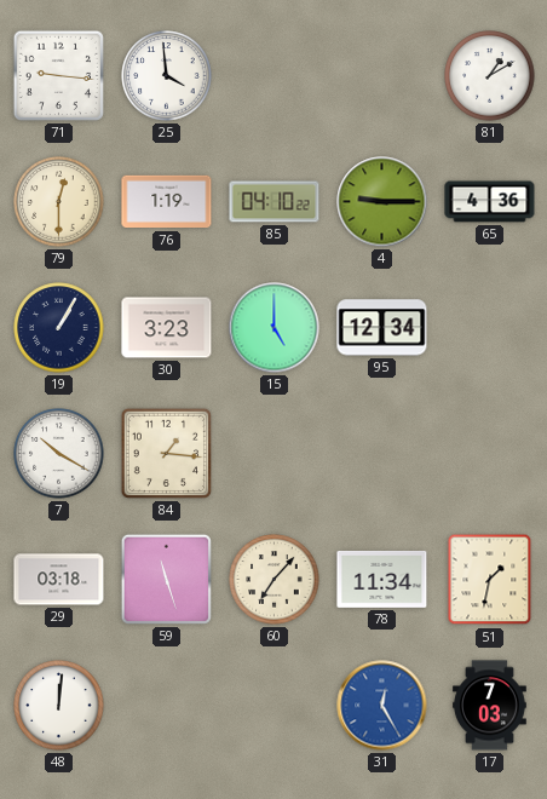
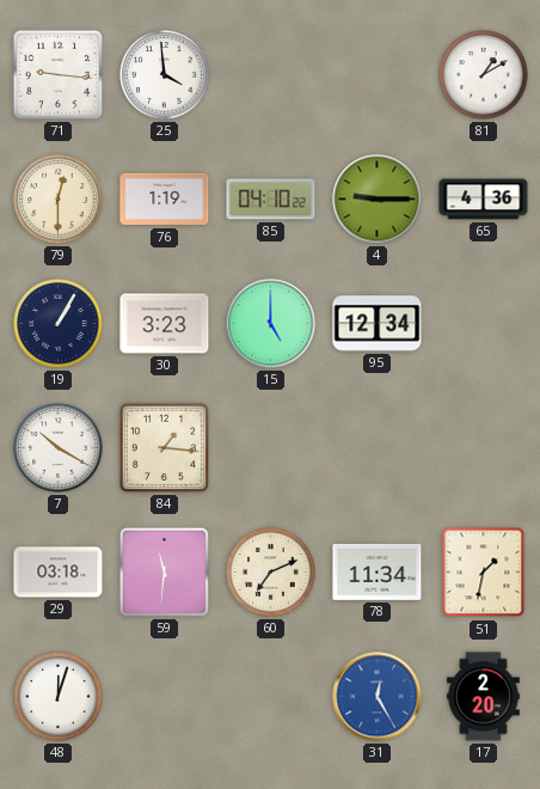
59: 11:27 -> 11:31
60: 7:07 -> 7:11
48: 12:01 -> 12:03
17: 7:03 -> 2:20
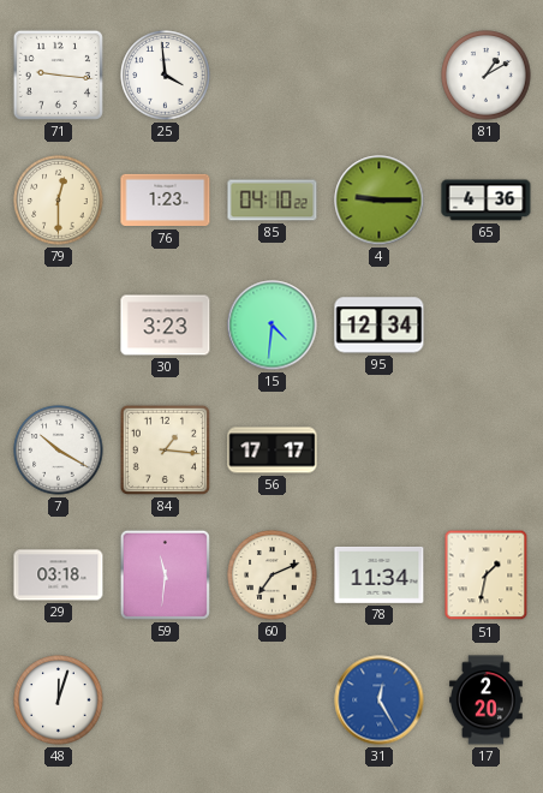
76: 1:19 -> 1:23
19: 1:05 -> none
15: 5:00 -> 4:31
56: none -> 17:17
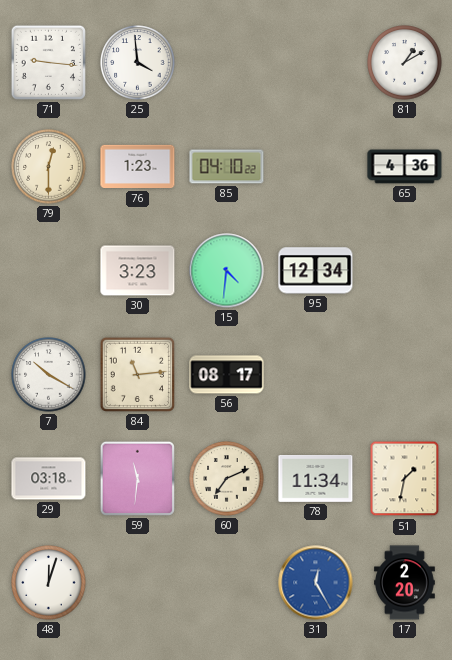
4: 9:15 -> none
84: 1:16 -> 11:14
56: 17:17 -> 08:17
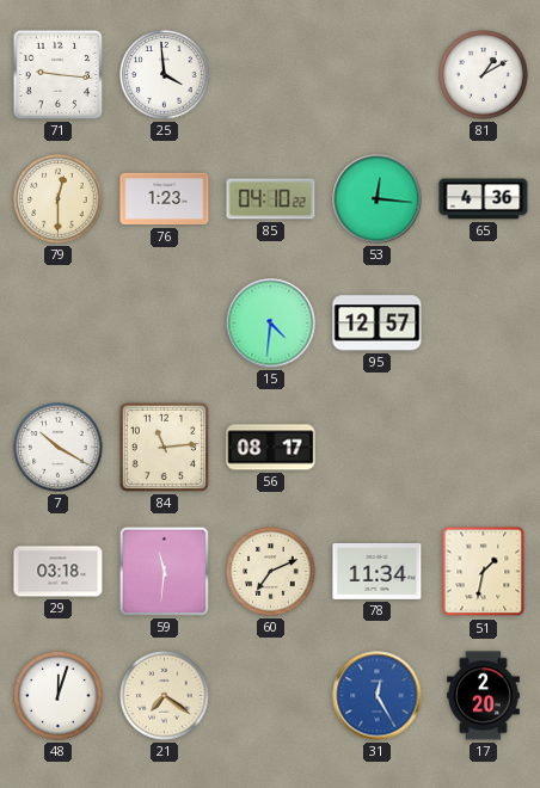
53: none -> 12:16
30: 3:23 -> none
95: 12:34 -> 12:57
21: none -> 7:21
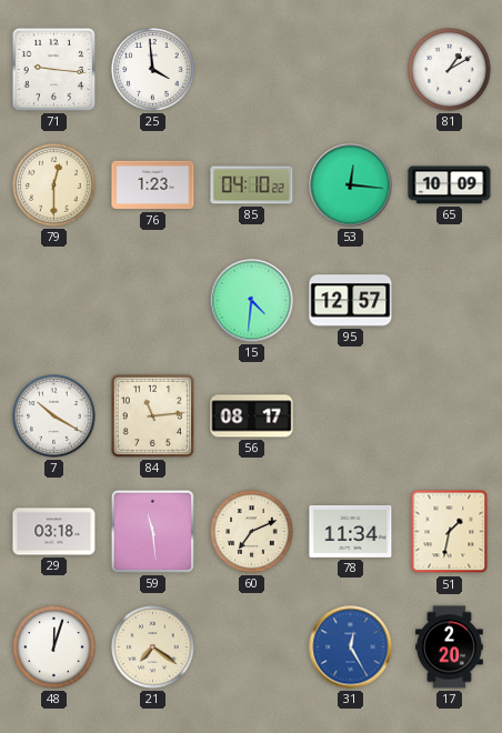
65: 4:36 -> 10:09
59: 11:31 -> 11:29
